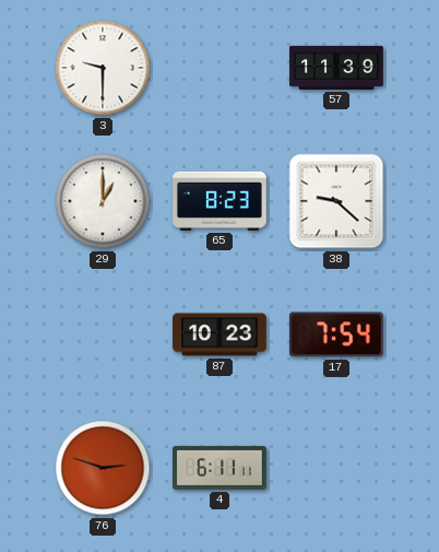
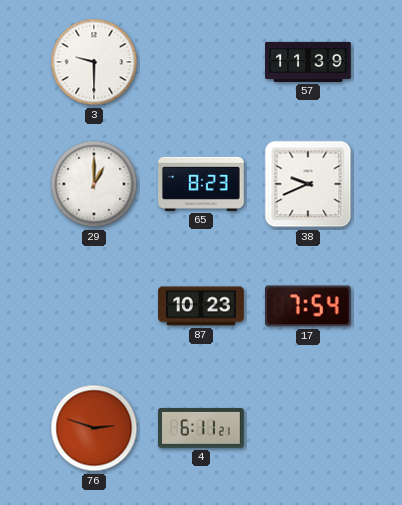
38: 9:22 -> 9:41
4: 6:11:11 -> 6:11:21
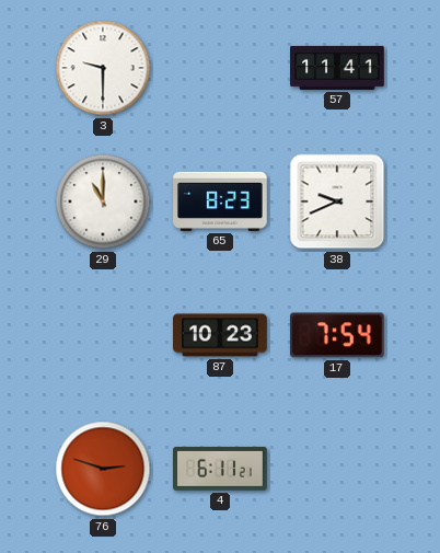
57: 11:39 -> 11:41
29: 1:00 -> 11:00
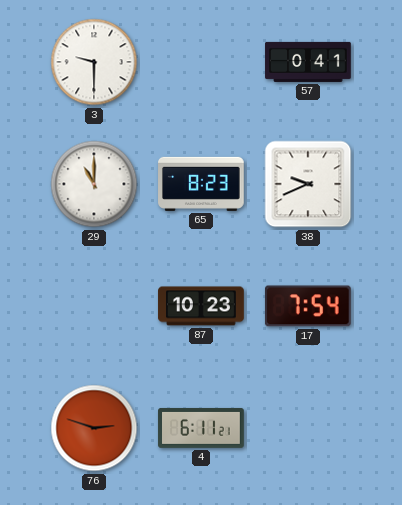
57: 11:41 -> 0:41
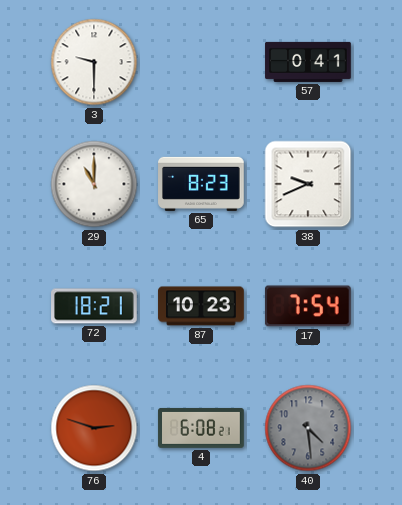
72: none -> 18:21
4: 6:11 -> 6:08
40: none -> 4:29
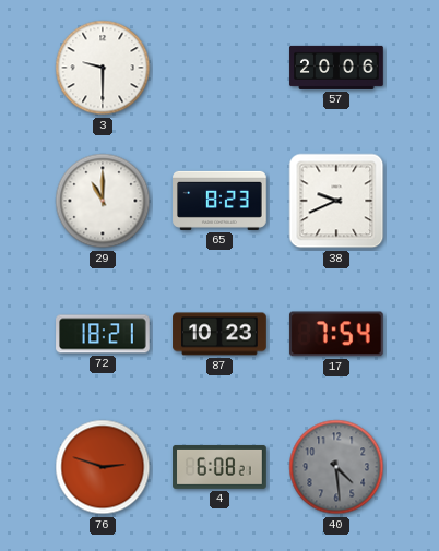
57: 0:41 -> 20:06
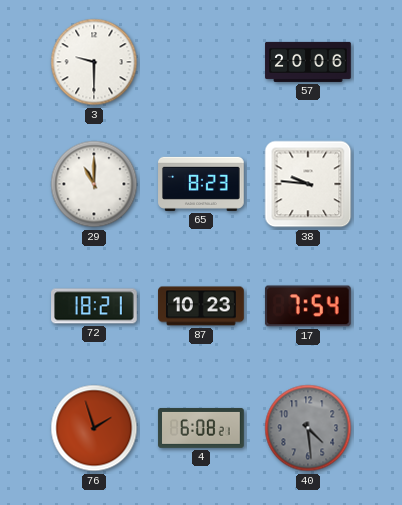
38: 9:41 -> 9:46
76: 2:48 -> 1:57
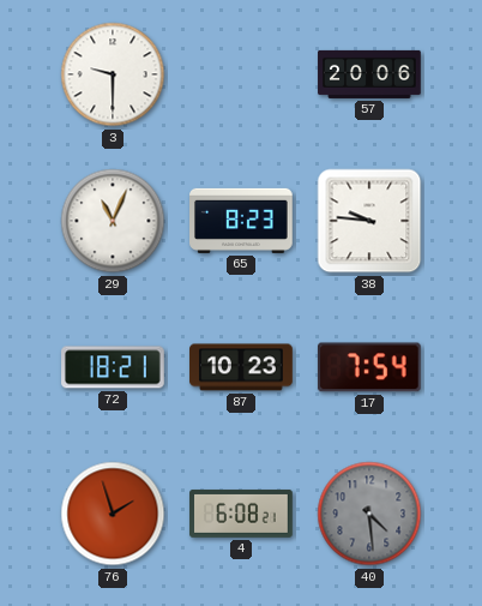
29: 11:00 -> 11:04
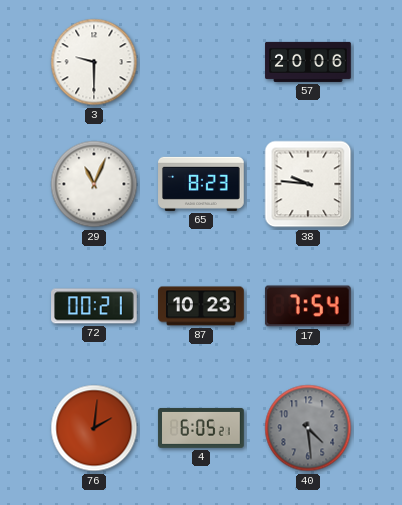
72: 18:21 -> 00:21
76: 1:57 -> 2:01
4: 6:08 -> 6:05
